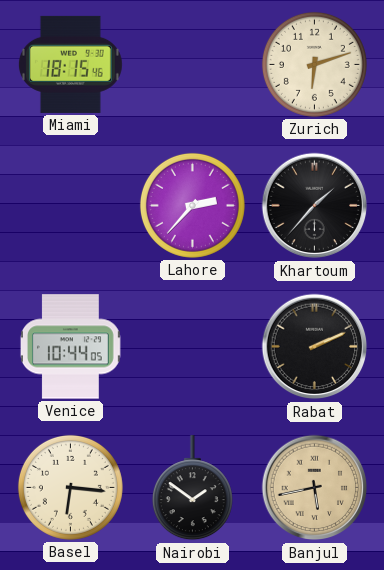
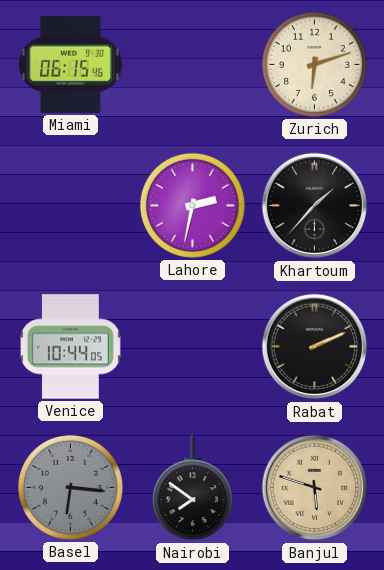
Miami: 18:15 -> 06:15
Lahore: 2:37 -> 2:32
Basel dial: cream -> grey
Nairobi: 1:51 -> 7:51
Banjul: 5:43 -> 5:48
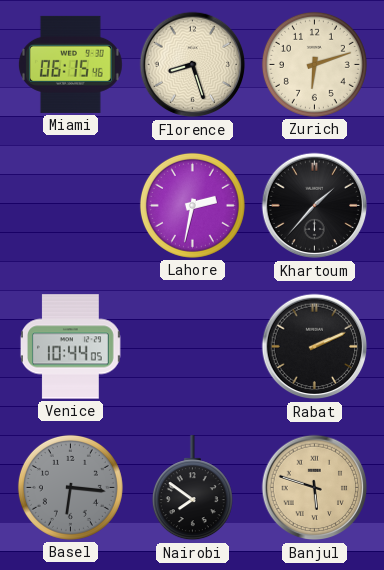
Florence: none -> 8:27
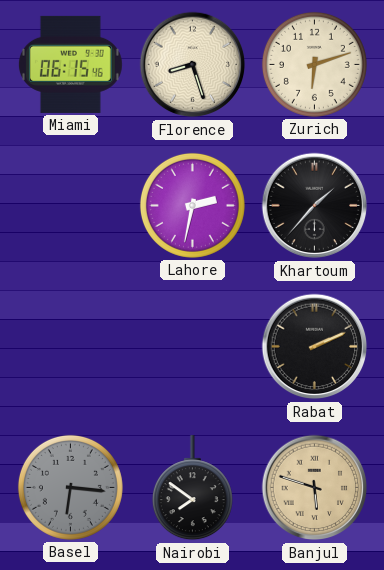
Venice: 10:44 -> none
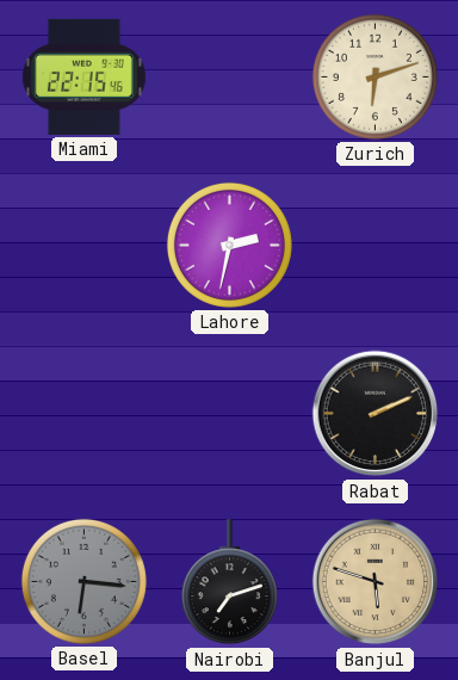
Miami: 06:15 -> 22:15
Florence: 8:27 -> none
Khartoum: 1:37 -> none
Nairobi: 7:51 -> 7:12
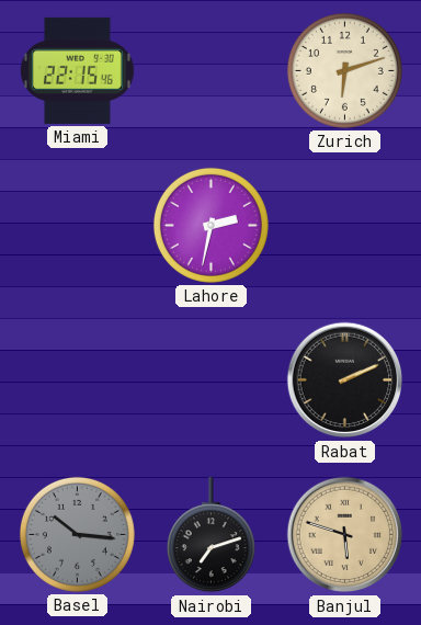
Basel: 6:16 -> 10:16
